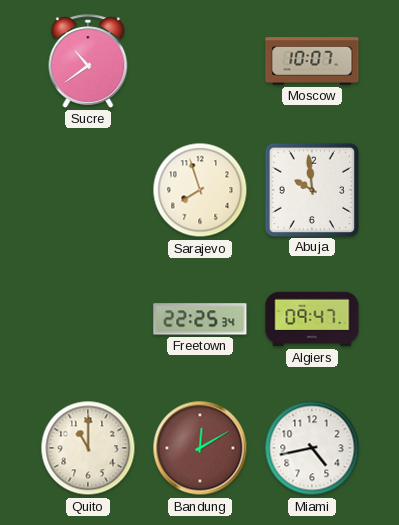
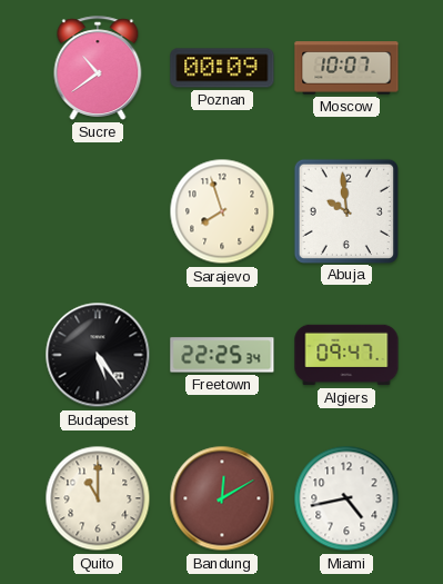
Poznan: none -> 00:09
Budapest: none -> 5:24
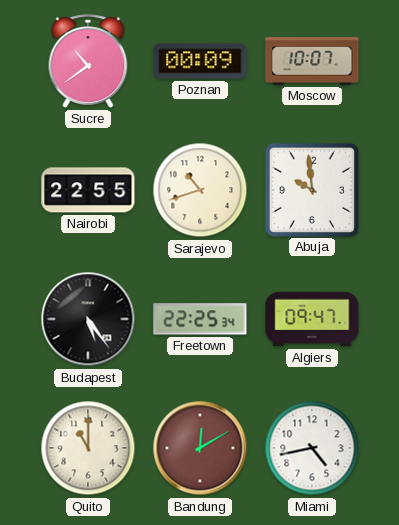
Nairobi: none -> 22:55
Sarajevo: 7:57 -> 10:42
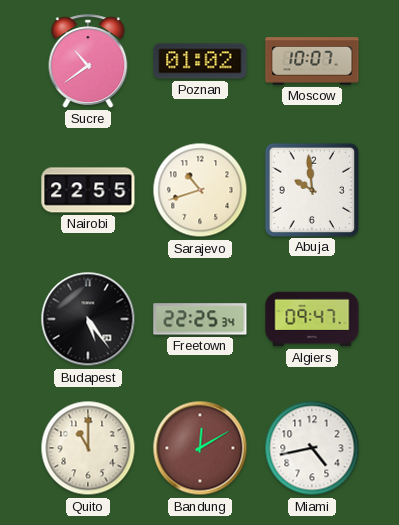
Poznan: 00:09 -> 01:02
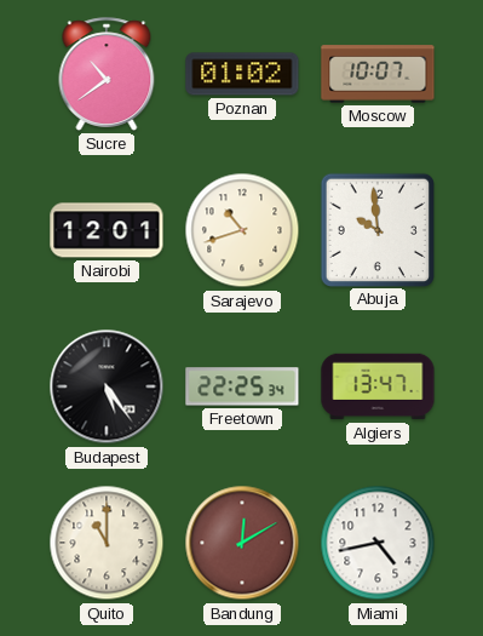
Nairobi: 22:55 -> 12:01
Algiers: 09:47 -> 13:47
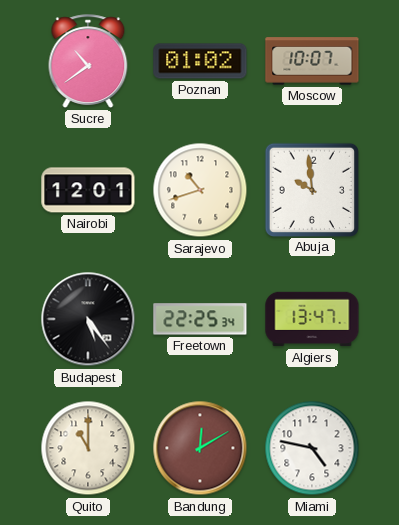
Miami: 4:43 -> 4:47
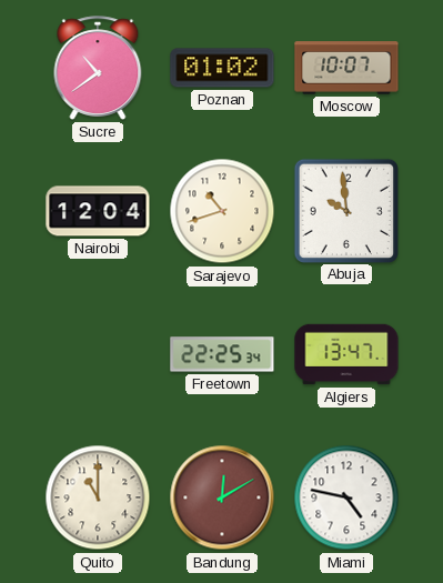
Nairobi: 12:01 -> 12:04
Budapest: 5:24 -> none
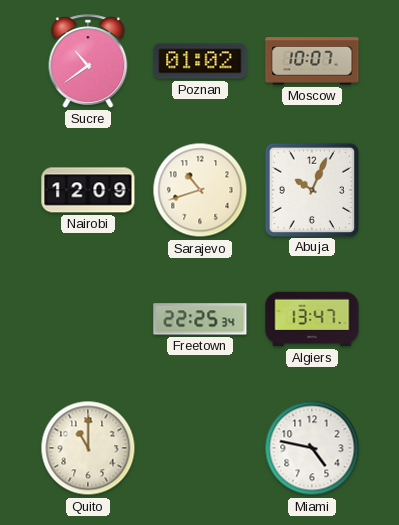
Nairobi: 12:04 -> 12:09
Abuja: 9:59 -> 10:04
Bandung: 12:10 -> none
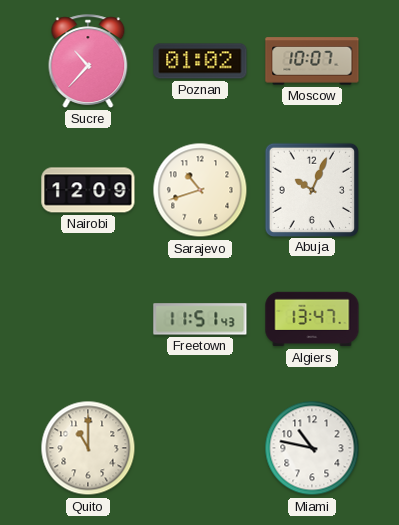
Sucre: 10:39 -> 10:37
Freetown: 22:25 -> 11:51
Miami: 4:47 -> 10:47
